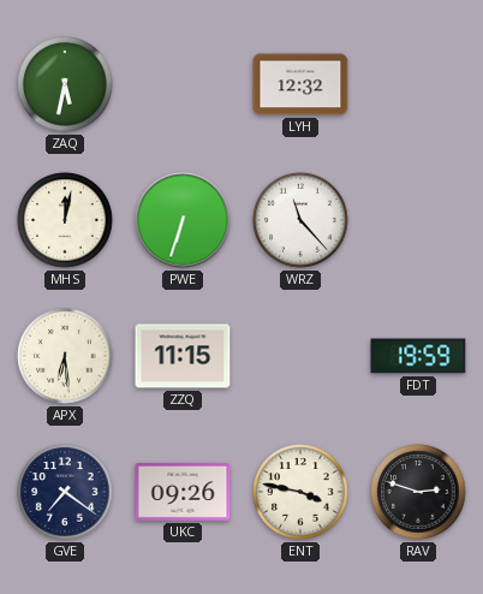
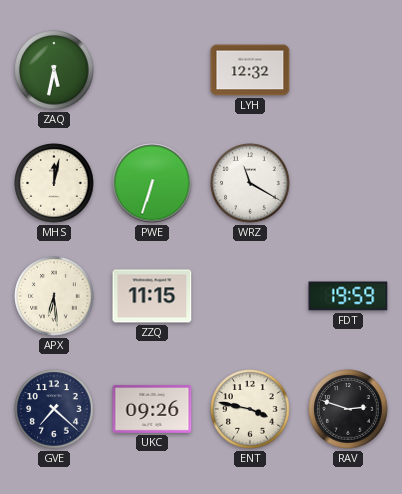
WRZ: 11:23 -> 11:20
GVE: 7:21 -> 7:22
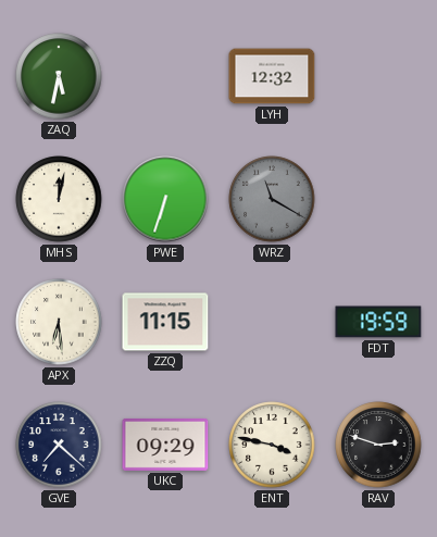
WRZ dial: white -> grey
UKC: 09:26 -> 09:29
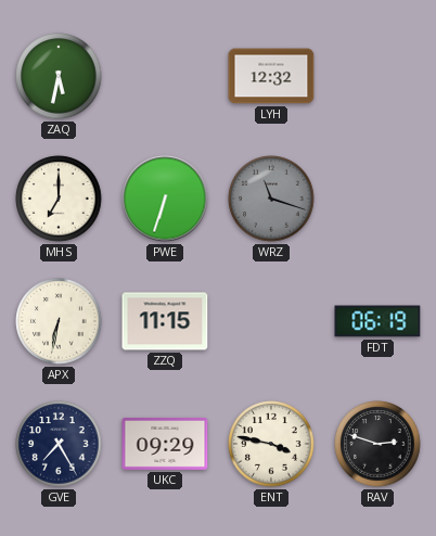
MHS: 12:02 -> 7:00
WRZ: 11:20 -> 11:18
APX: 6:29 -> 6:32
FDT: 19:59 -> 06:19
GVE: 7:22 -> 7:25
